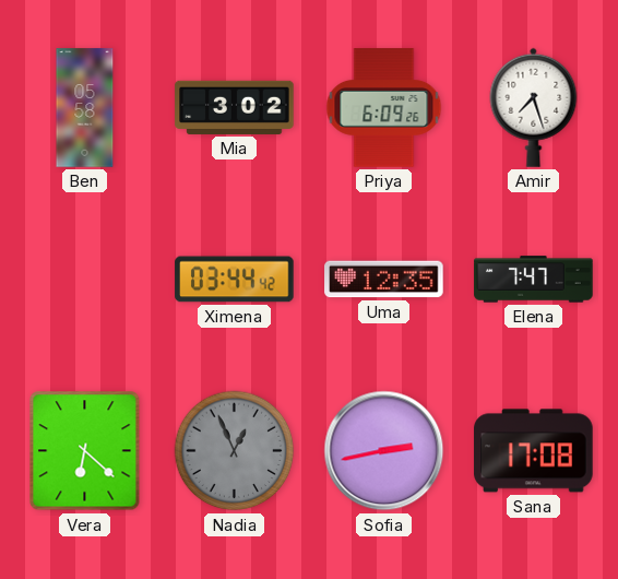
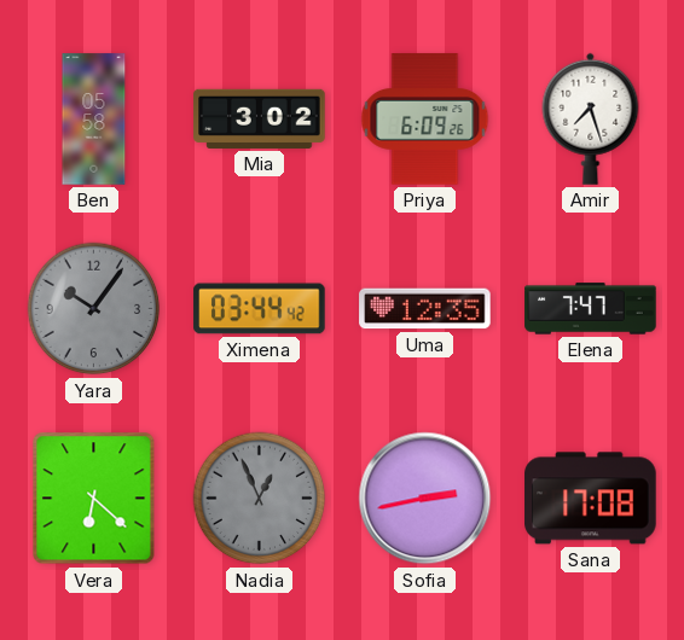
Yara: none -> 10:06
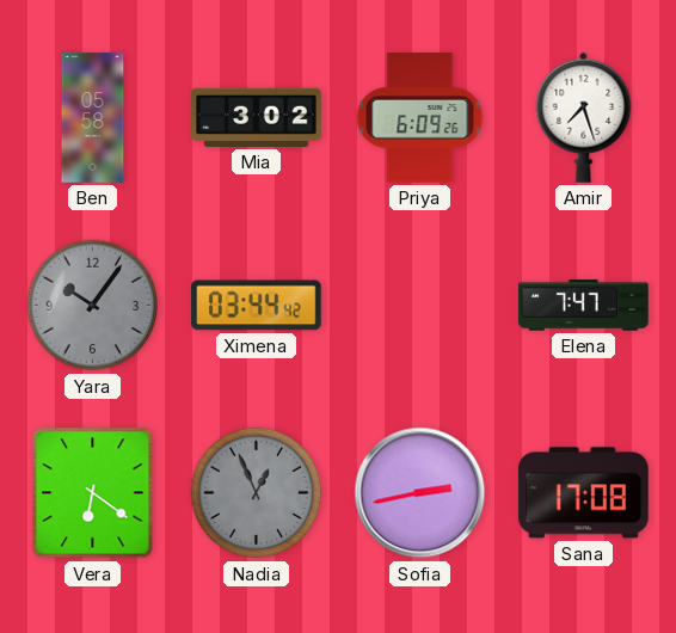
Uma: 12:35 -> none
Vera: 6:22 -> 6:21
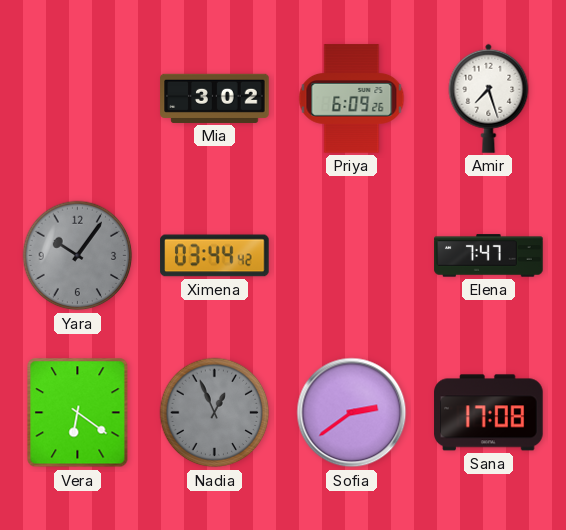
Ben: 05:58 -> none
Sofia: 2:43 -> 2:39
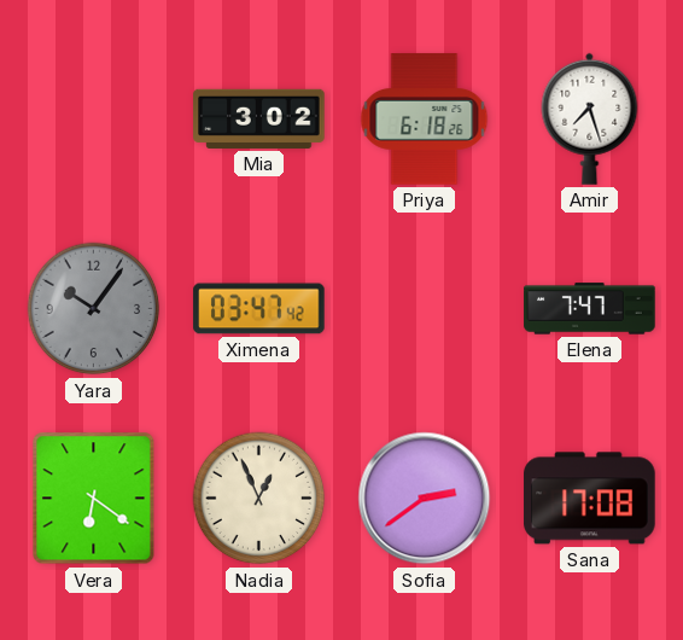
Priya: 6:09 -> 6:18
Ximena: 03:44 -> 03:47
Nadia dial: grey -> cream
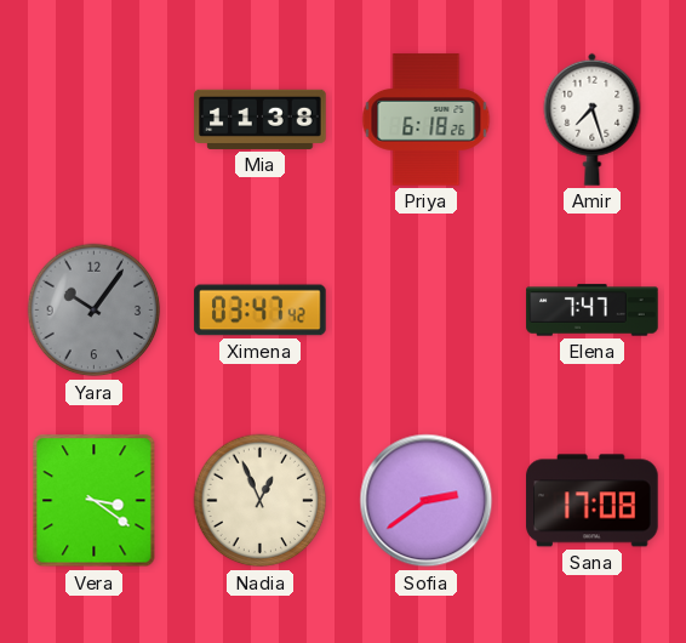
Mia: 3:02 -> 11:38
Vera: 6:21 -> 3:21
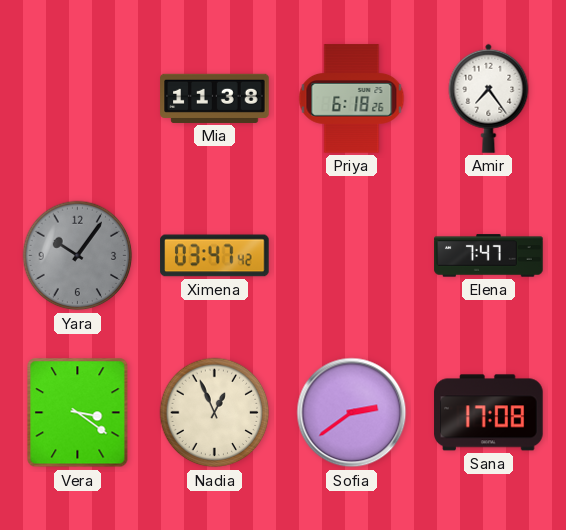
Amir: 7:27 -> 7:24
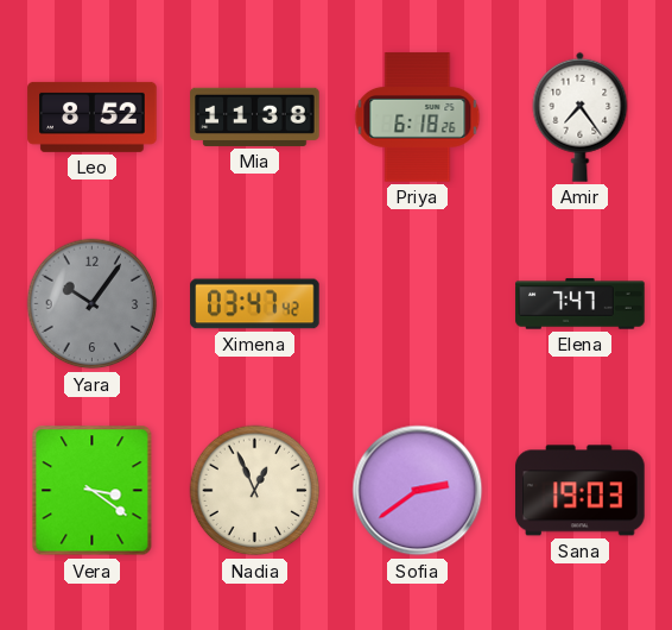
Leo: none -> 8:52
Sana: 17:08 -> 19:03
